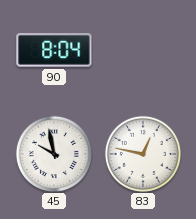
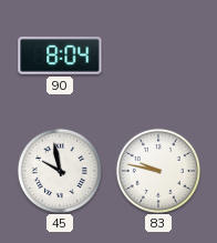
83: 12:47 -> 9:47
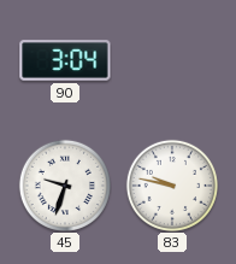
90: 8:04 -> 3:04
45: 9:58 -> 9:33
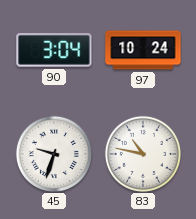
97: none -> 10:24
83: 9:47 -> 10:47
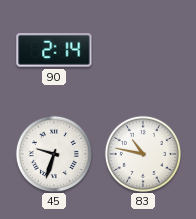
90: 3:04 -> 2:14
97: 10:24 -> none
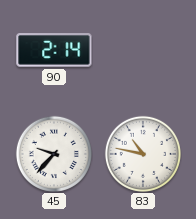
45: 9:33 -> 9:37
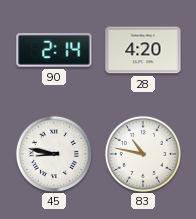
28: none -> 4:20
45: 9:37 -> 8:47
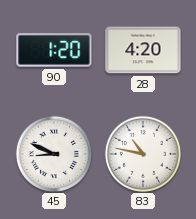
90: 2:14 -> 1:20
45: 8:47 -> 8:49
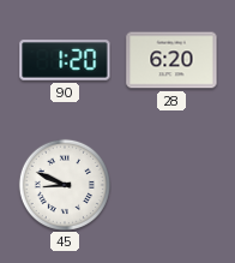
28: 4:20 -> 6:20
83: 10:47 -> none
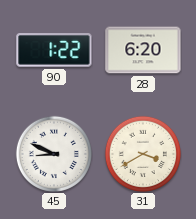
90: 1:20 -> 1:22
31: none -> 3:40
